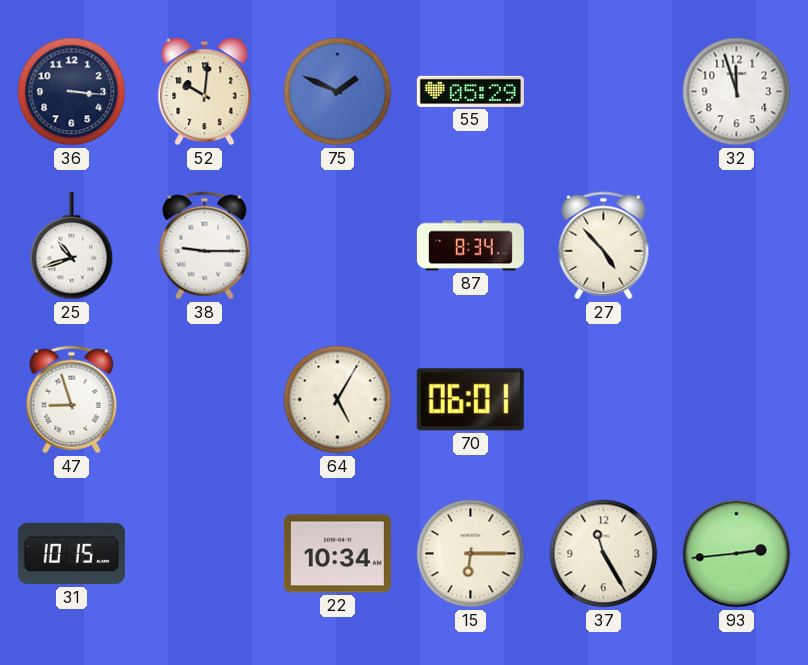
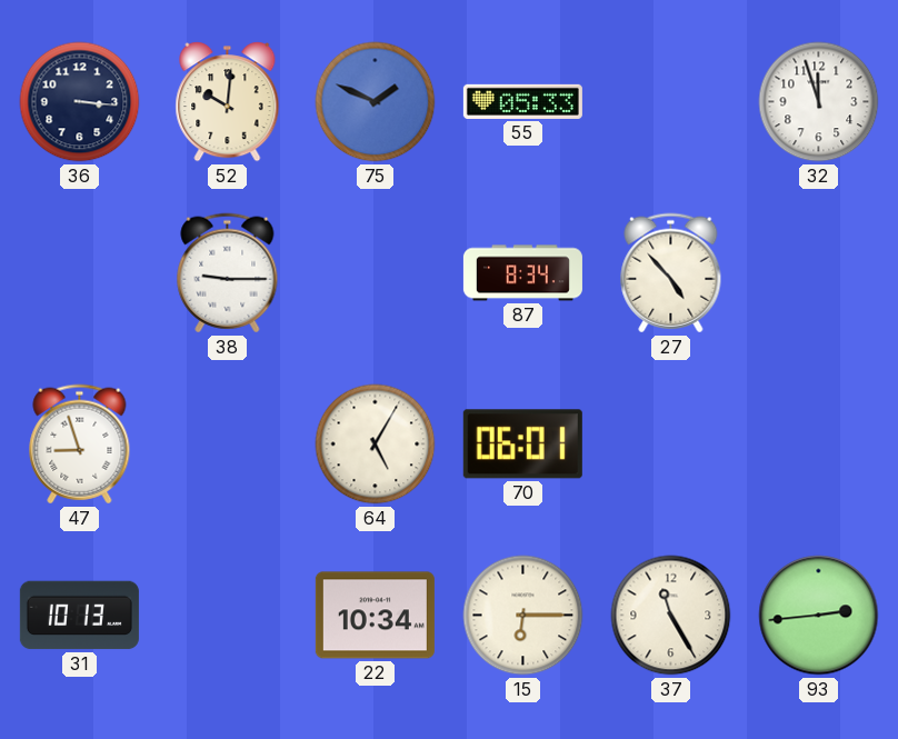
55: 05:29 -> 05:33
25: 10:42 -> none
31: 10:15 -> 10:13
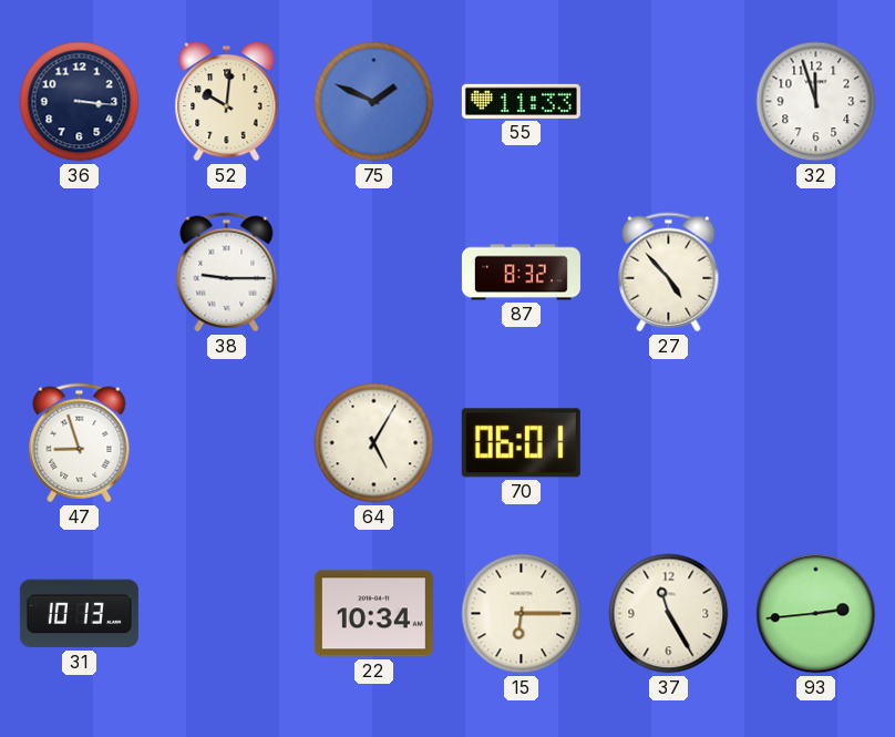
55: 05:33 -> 11:33
87: 8:34 -> 8:32
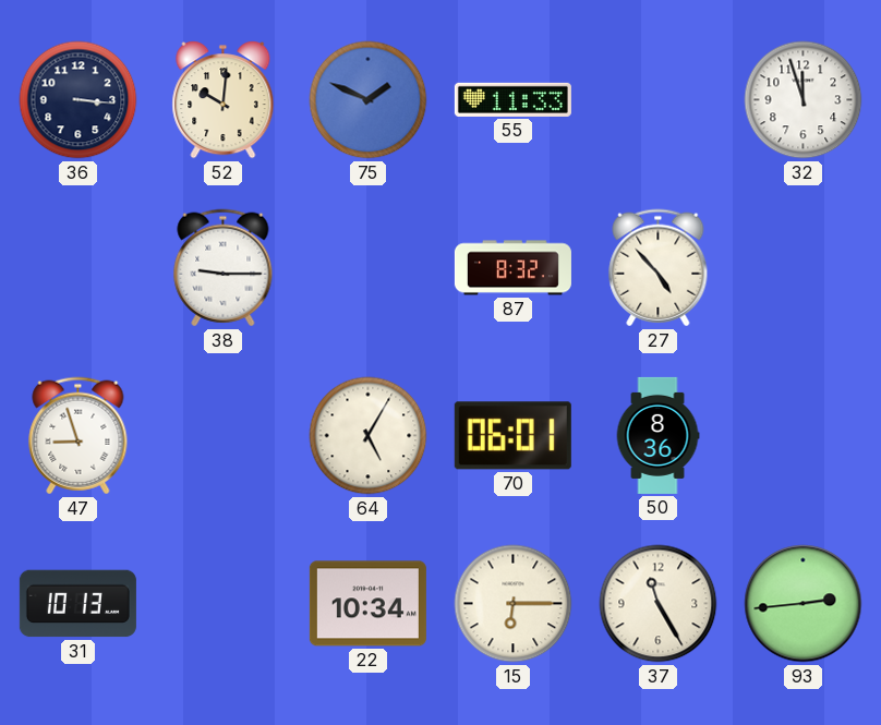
50: none -> 8:36
